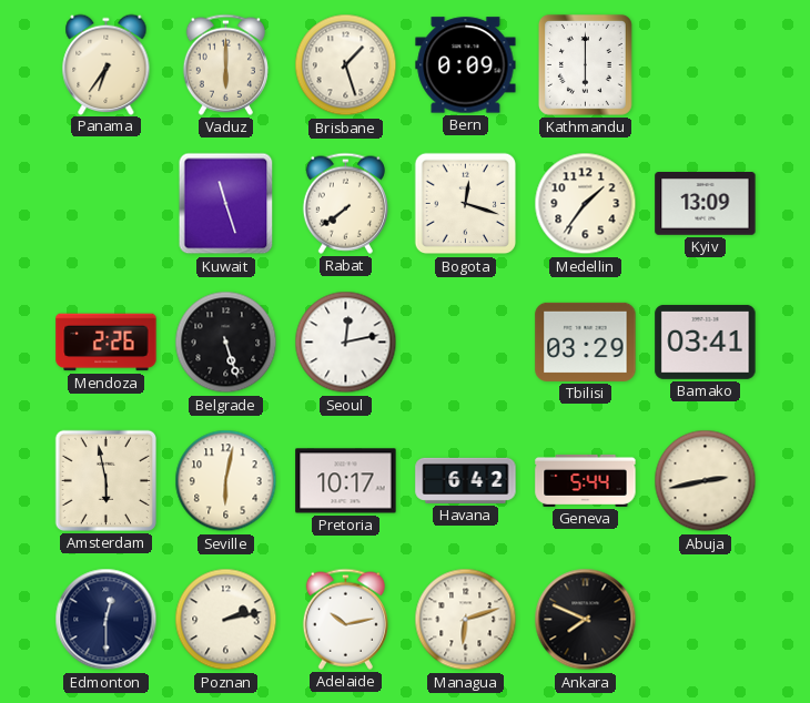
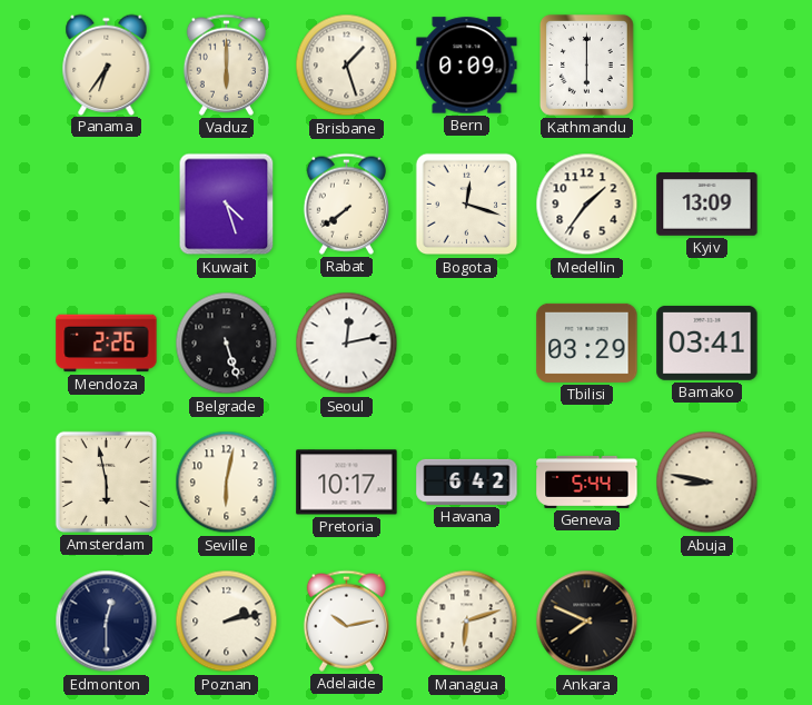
Kuwait: 11:27 -> 4:27
Abuja: 2:43 -> 8:47
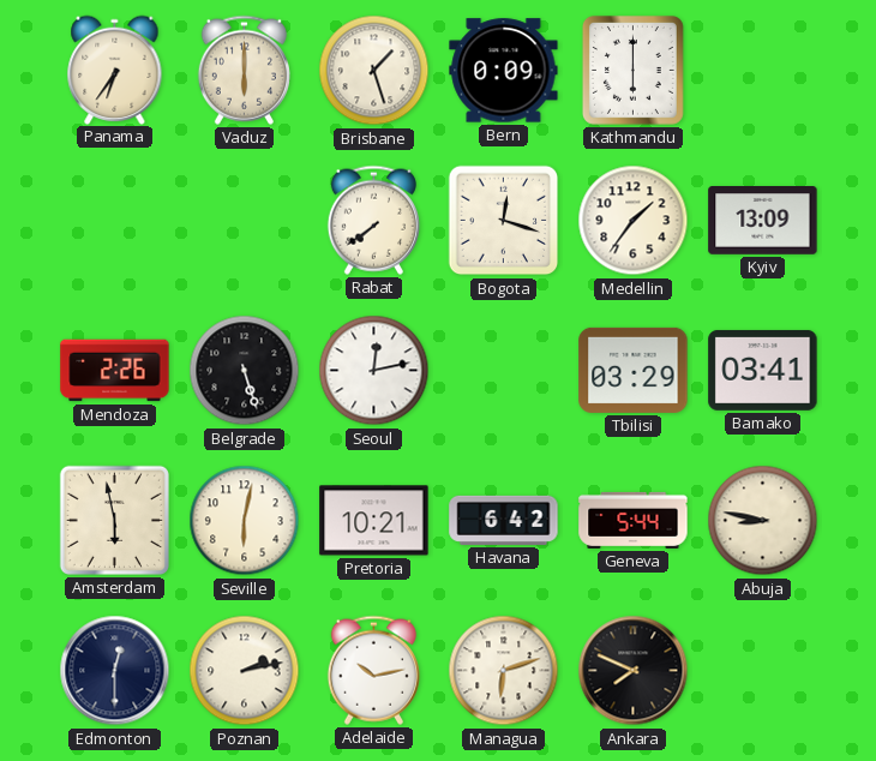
Kuwait: 4:27 -> none
Pretoria: 10:17 -> 10:21
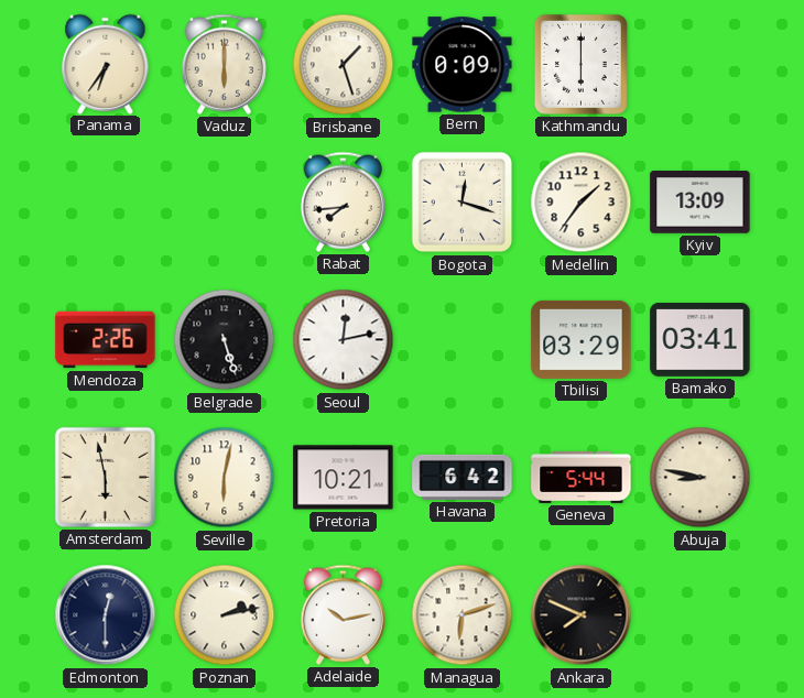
Rabat: 7:39 -> 7:44
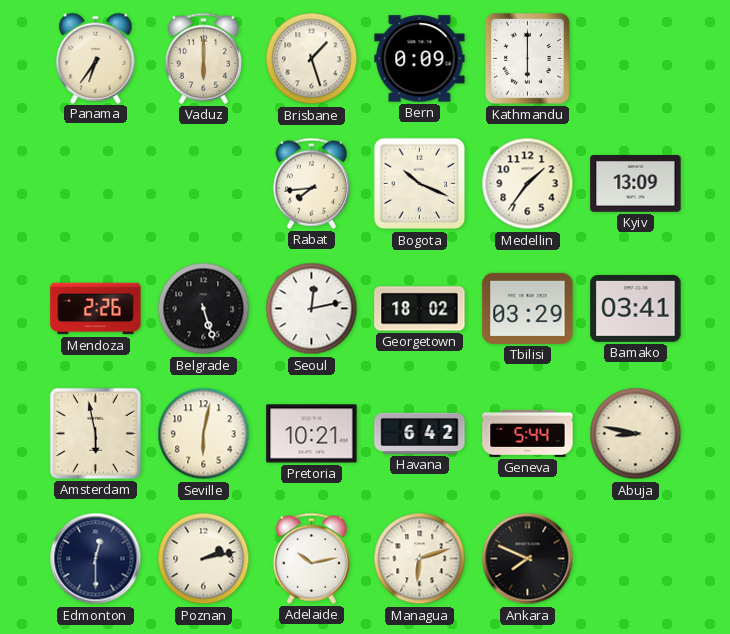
Bogota: 12:18 -> 10:19
Georgetown: none -> 18:02
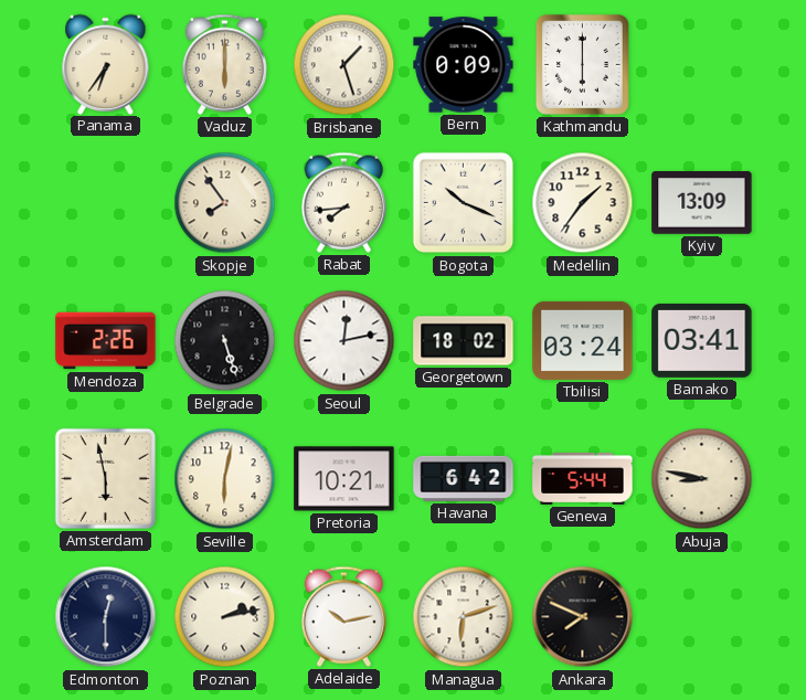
Skopje: none -> 7:54
Tbilisi: 03:29 -> 03:24
